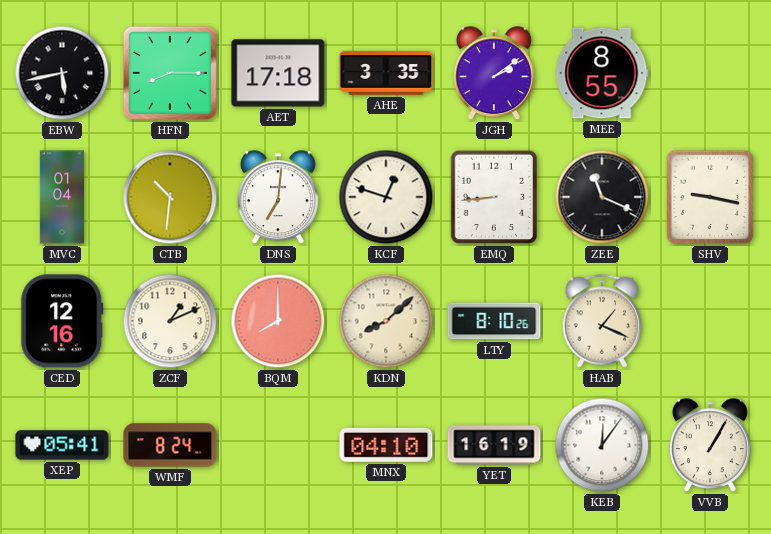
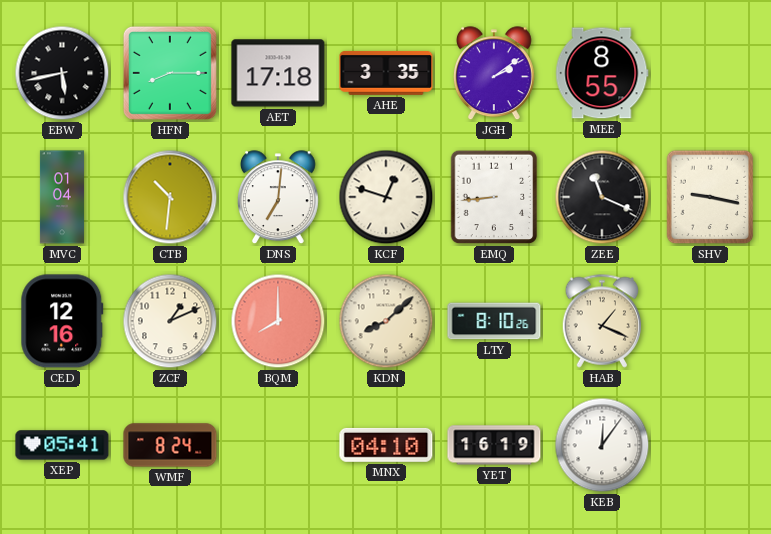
VVB: 1:05 -> none
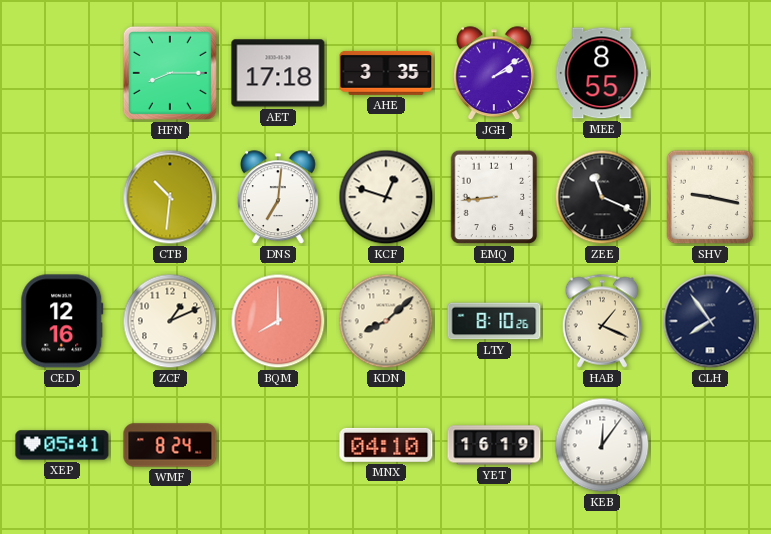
EBW: 5:43 -> none
MVC: 01:04 -> none
CLH: none -> 7:54
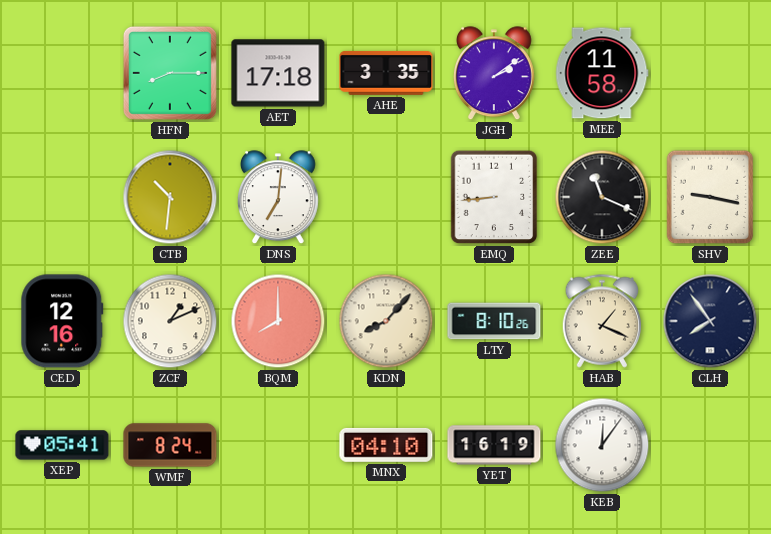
MEE: 8:55 -> 11:58
KCF: 12:48 -> none
KDN: 8:08 -> 8:07
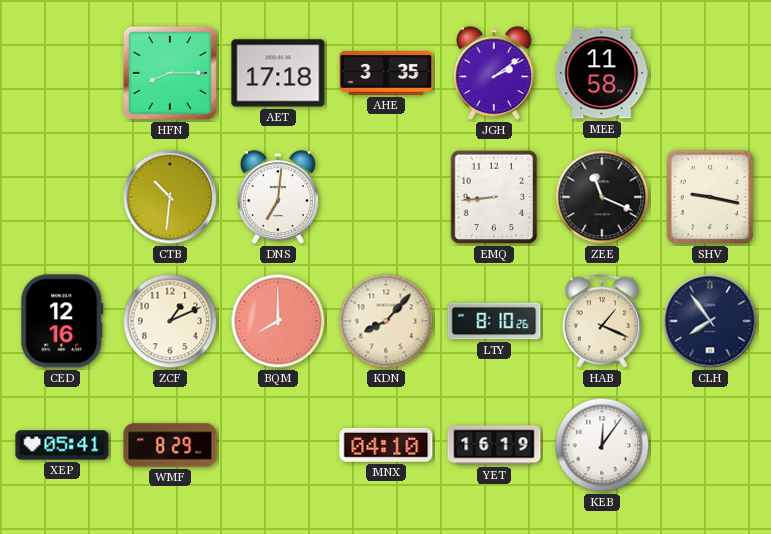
WMF: 8:24 -> 8:29
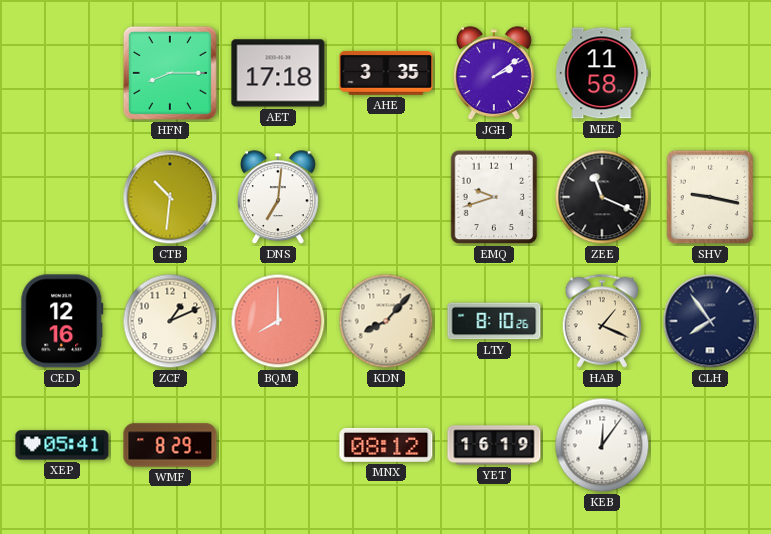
EMQ: 8:44 -> 9:42
MNX: 04:10 -> 08:12
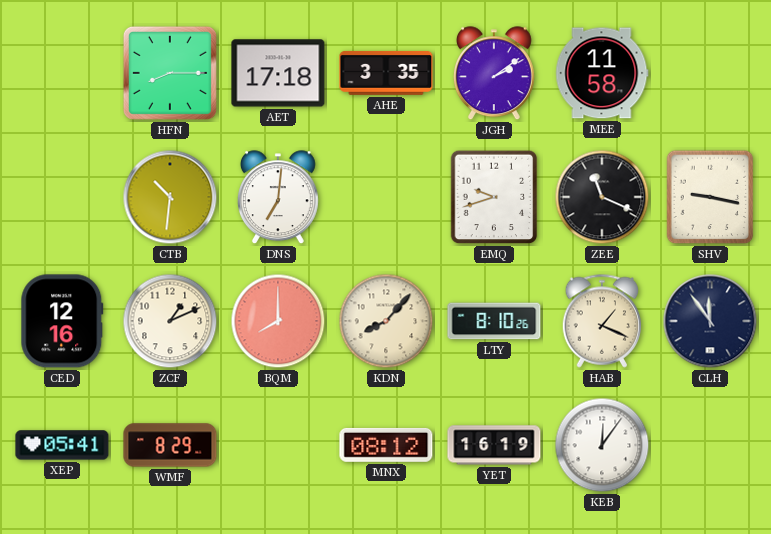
CLH: 7:54 -> 11:54
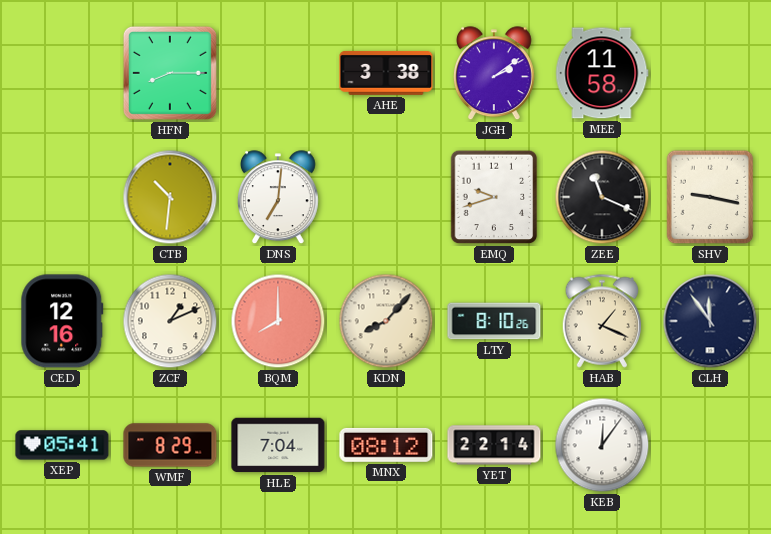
AET: 17:18 -> none
AHE: 3:35 -> 3:38
HLE: none -> 7:04
YET: 16:19 -> 22:14
